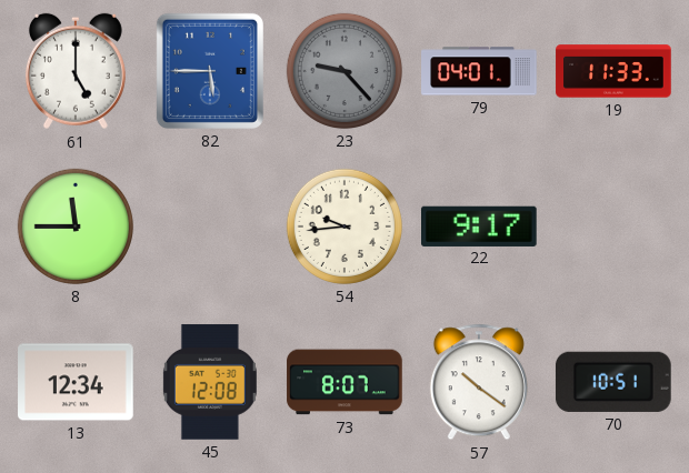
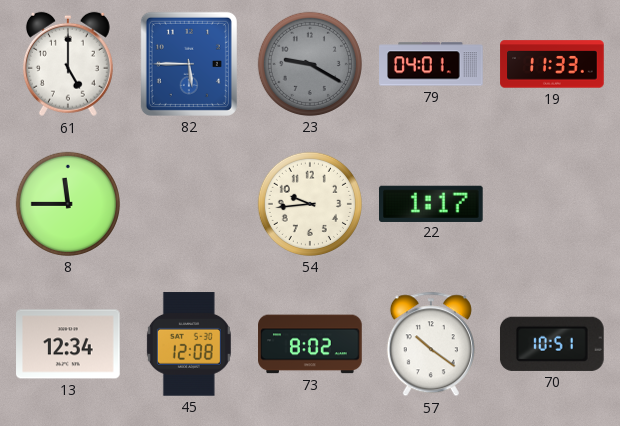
23: 9:23 -> 9:20
22: 9:17 -> 1:17
73: 8:07 -> 8:02
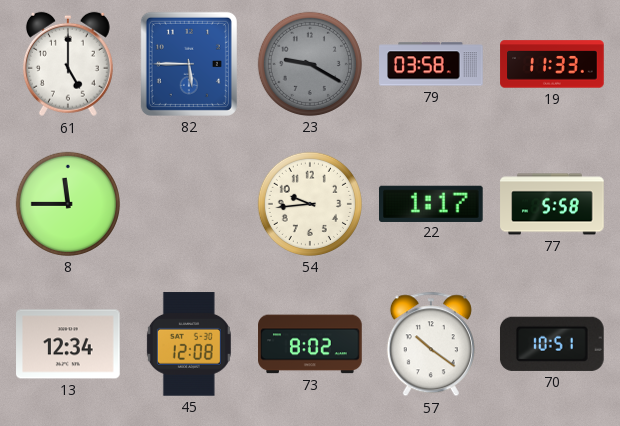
79: 04:01 -> 03:58
77: none -> 5:58
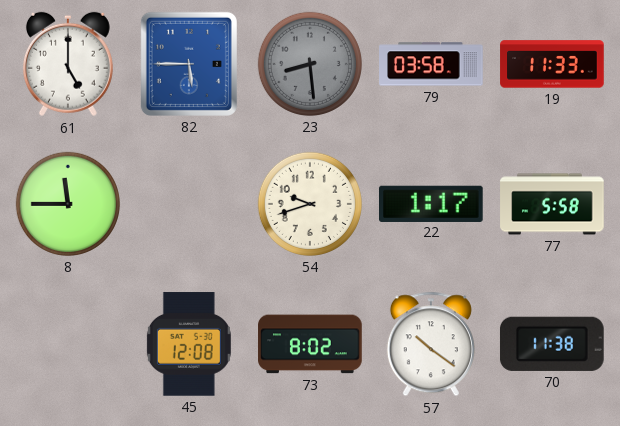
23: 9:20 -> 8:29
54: 9:44 -> 9:42
13: 12:34 -> none
70: 10:51 -> 11:38
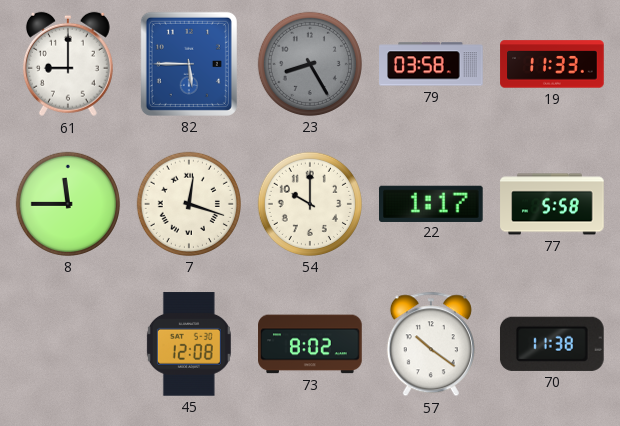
61: 5:00 -> 9:00
23: 8:29 -> 8:25
7: none -> 12:18
54: 9:42 -> 10:00
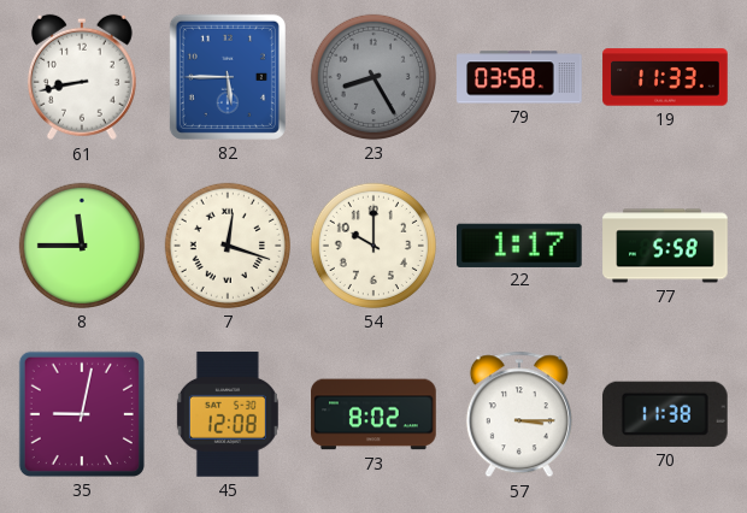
61: 9:00 -> 8:43
35: none -> 9:02
57: 10:21 -> 3:15
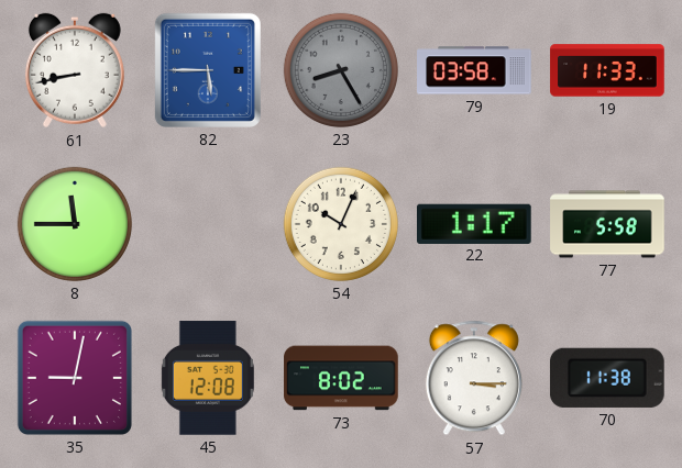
7: 12:18 -> none
54: 10:00 -> 10:04
